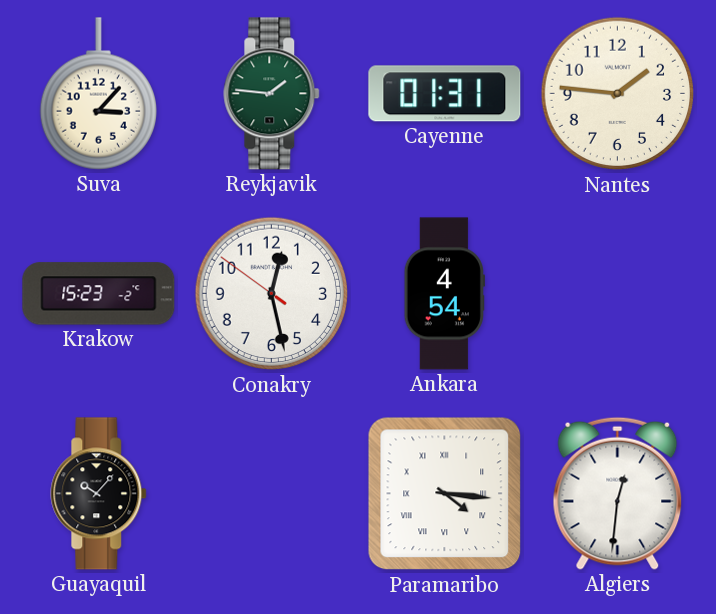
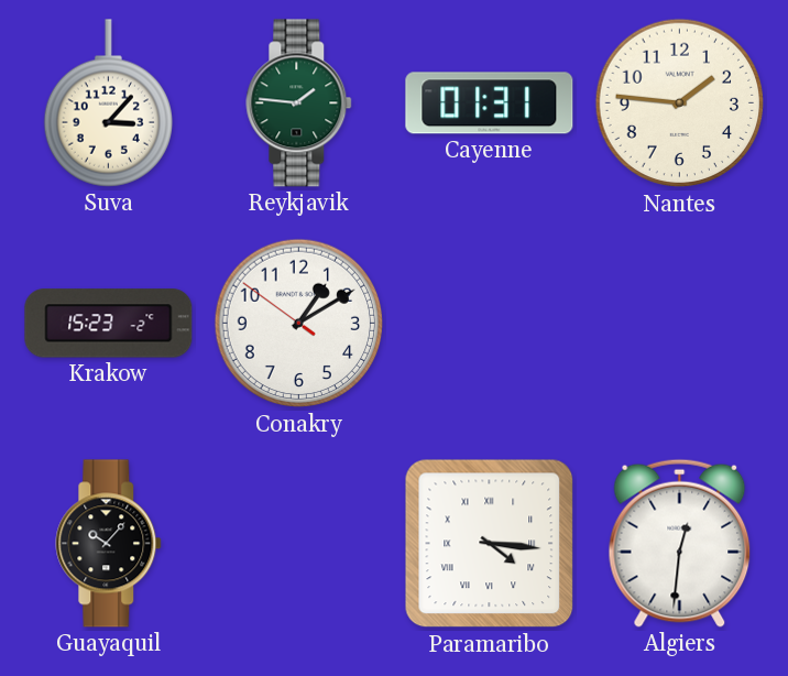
Conakry: 12:27 -> 1:09
Ankara: 4:54 -> none
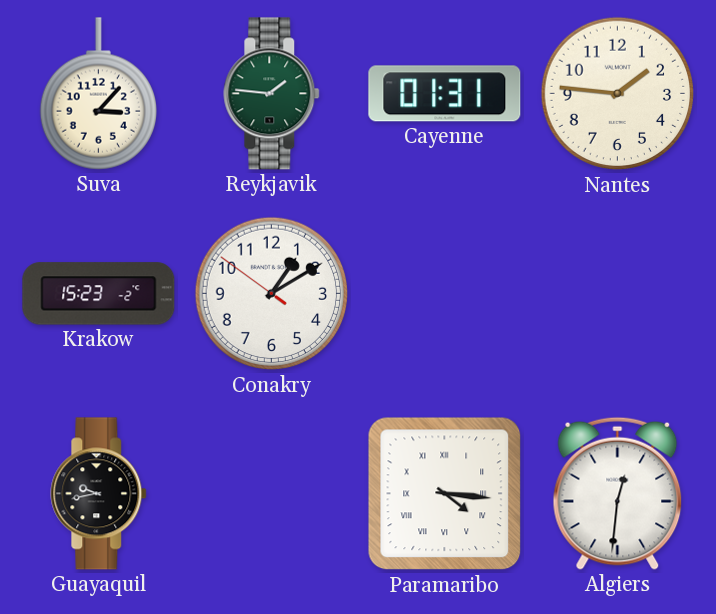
Guayaquil: 10:07 -> 9:43
